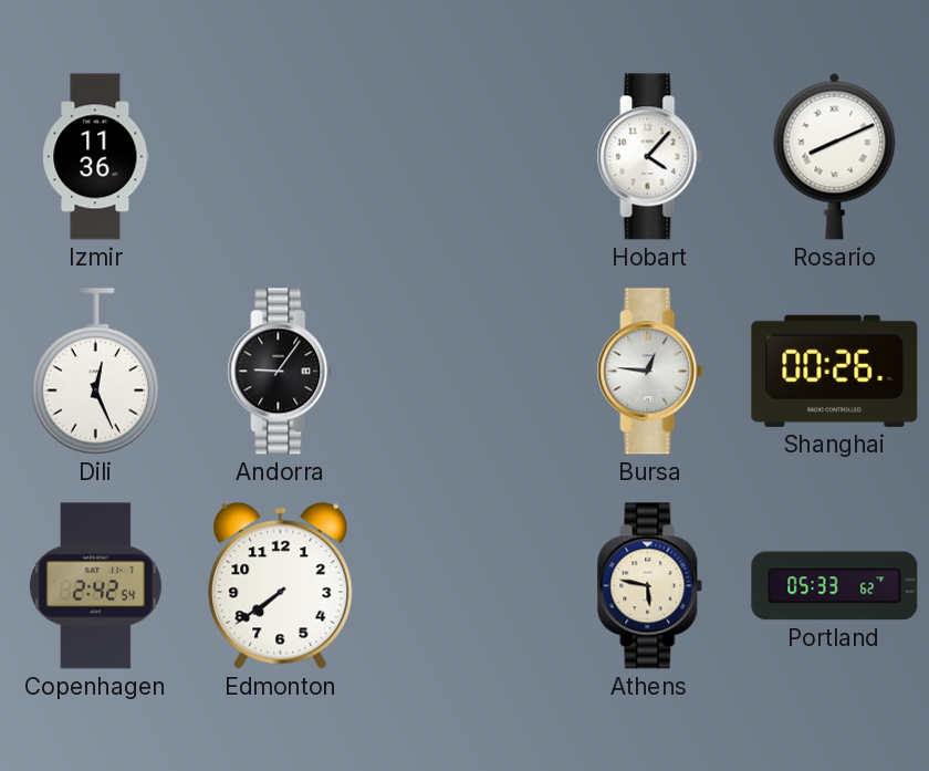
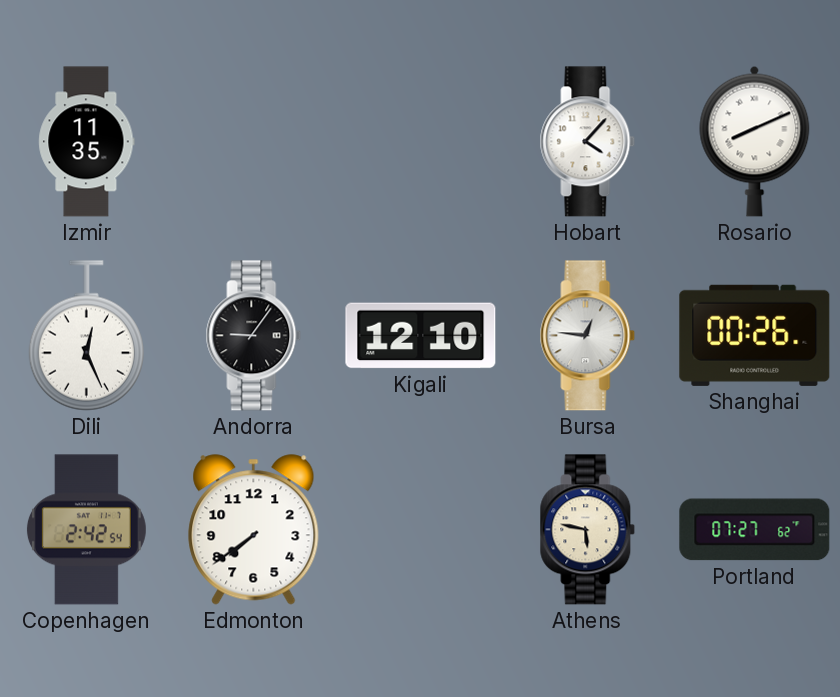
Izmir: 11:36 -> 11:35
Kigali: none -> 12:10
Portland: 05:33 -> 07:27
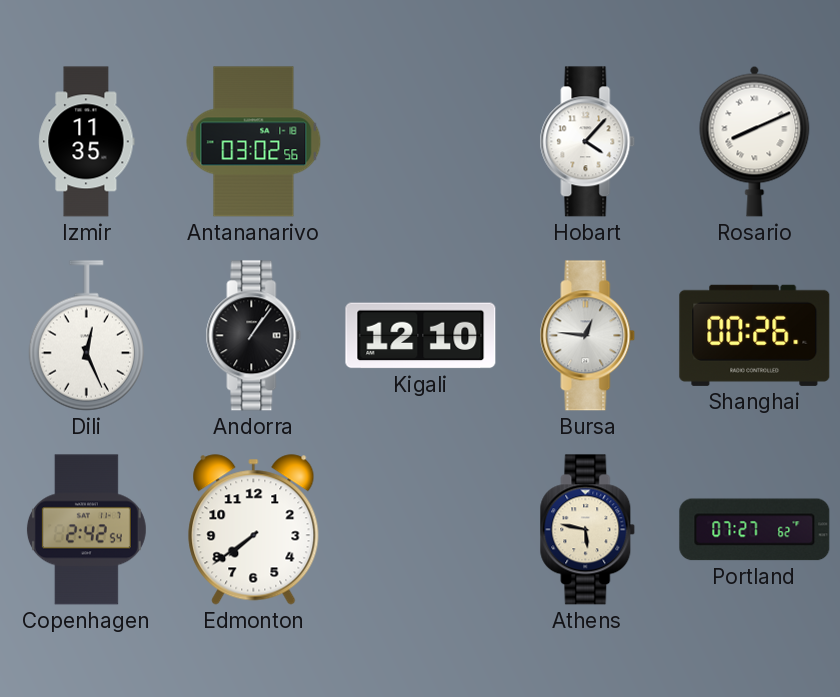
Antananarivo: none -> 03:02
Andorra: 9:06 -> 1:06
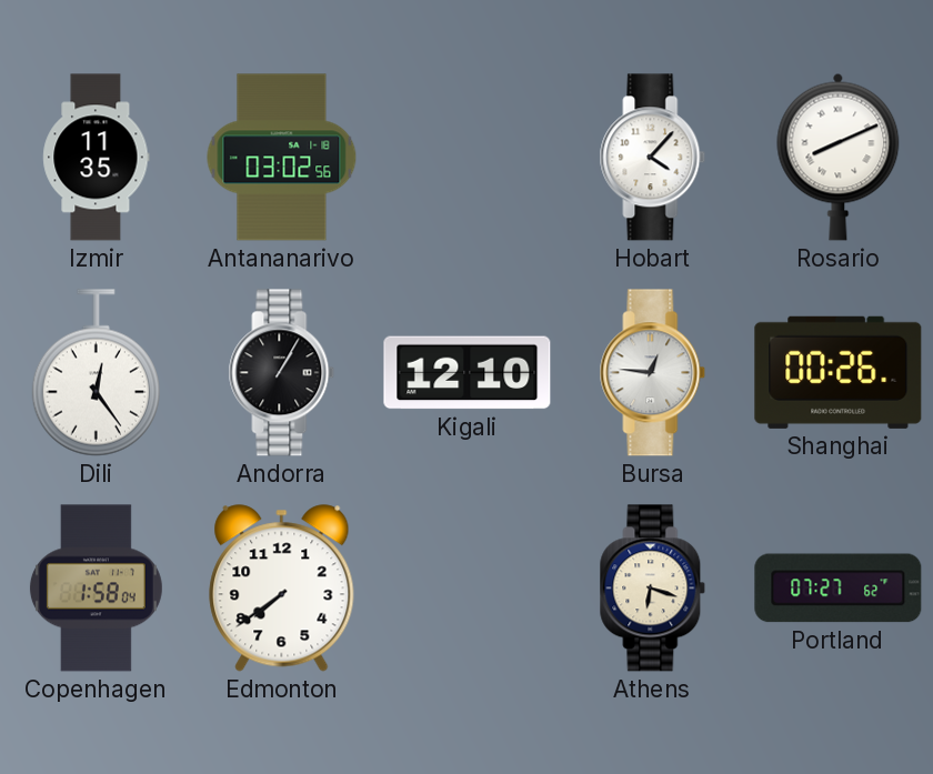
Dili: 12:26 -> 12:24
Andorra: 1:06 -> 1:05
Copenhagen: 2:42 -> 1:58
Athens: 5:47 -> 6:18
